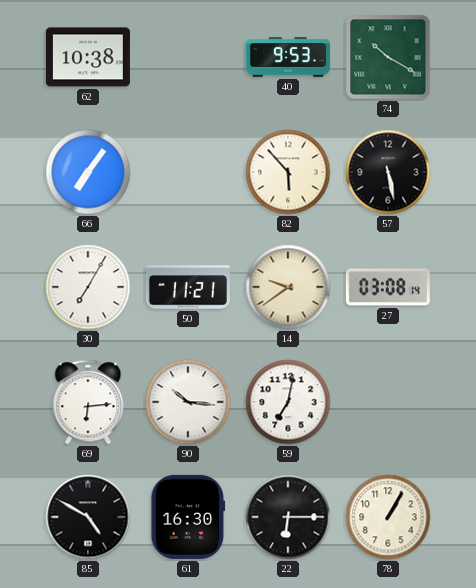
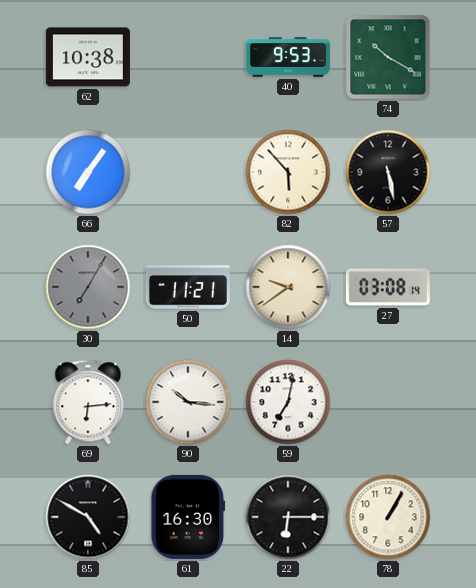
30 dial: white -> grey
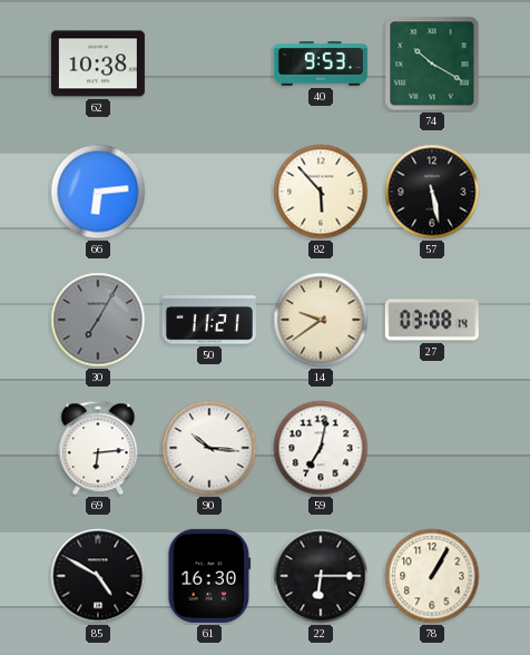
66: 7:06 -> 6:14
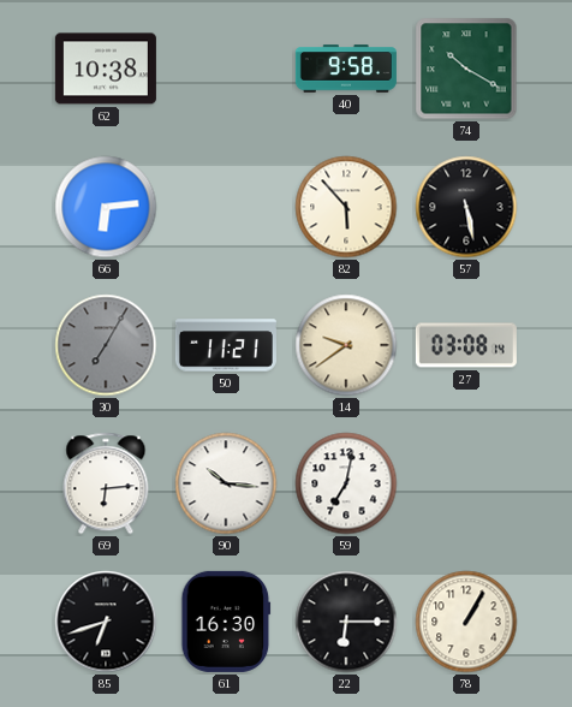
40: 9:53 -> 9:58
85: 4:50 -> 6:42
